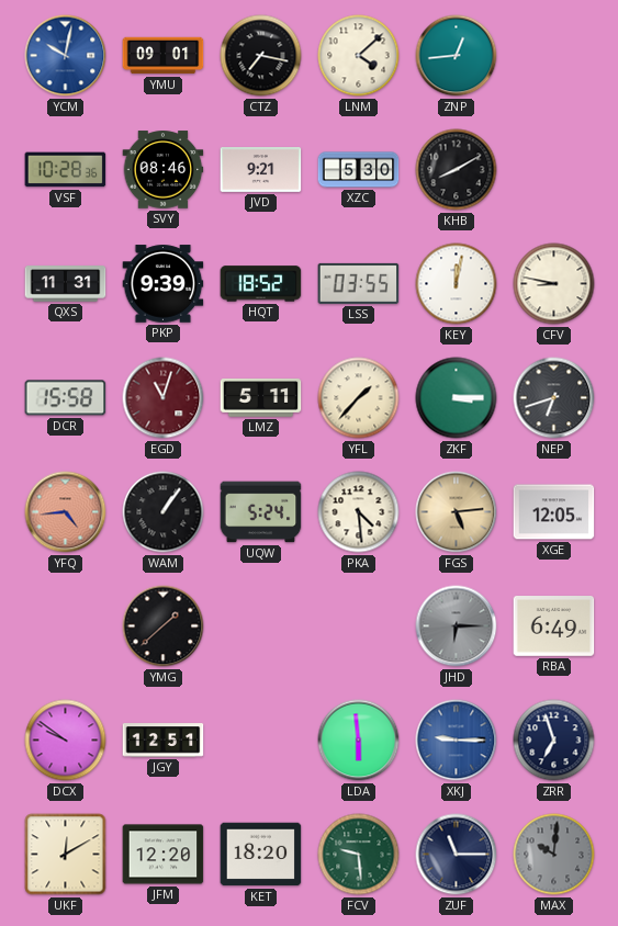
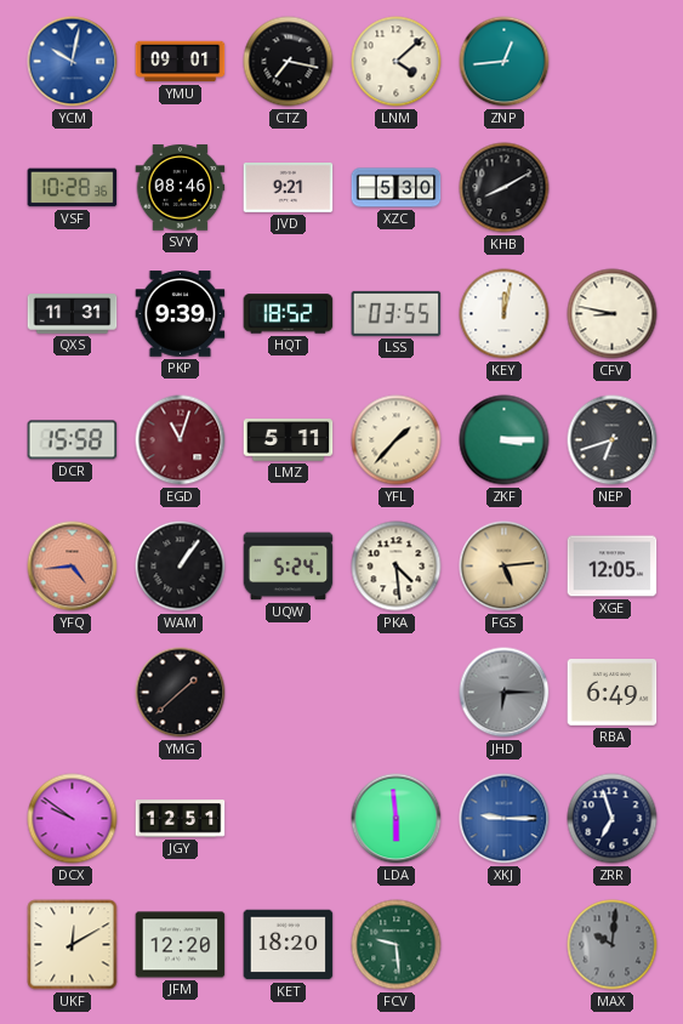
ZUF: 11:15 -> none
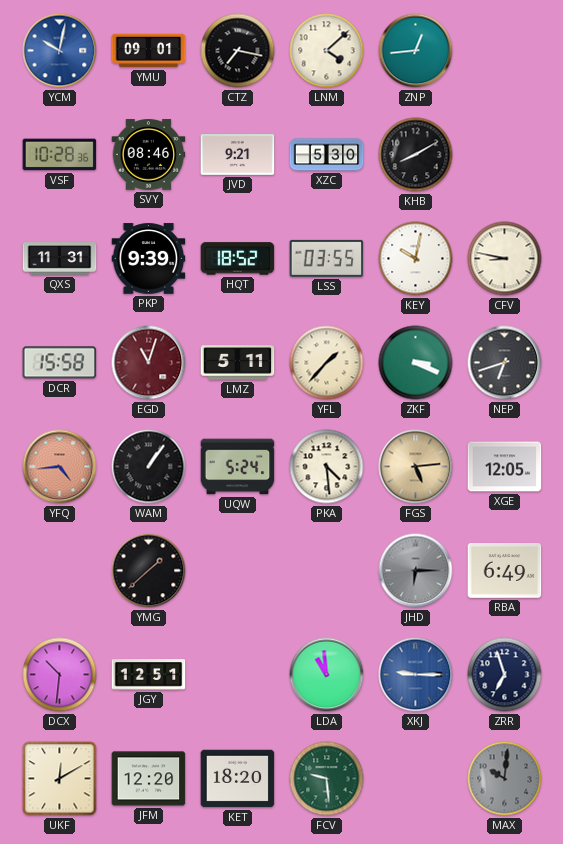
KEY: 12:02 -> 10:02
ZKF: 3:15 -> 3:19
DCX: 9:51 -> 10:31
LDA: 5:59 -> 10:59
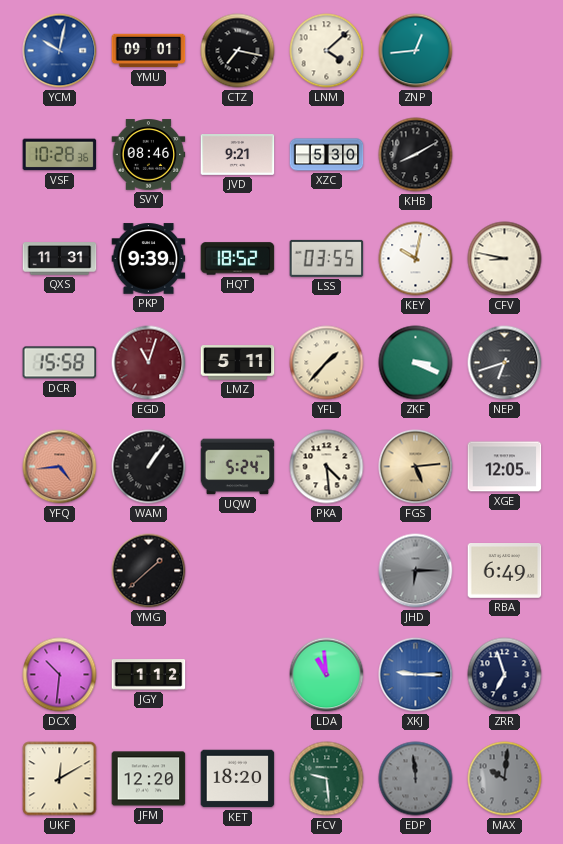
JGY: 12:51 -> 1:12
EDP: none -> 11:59
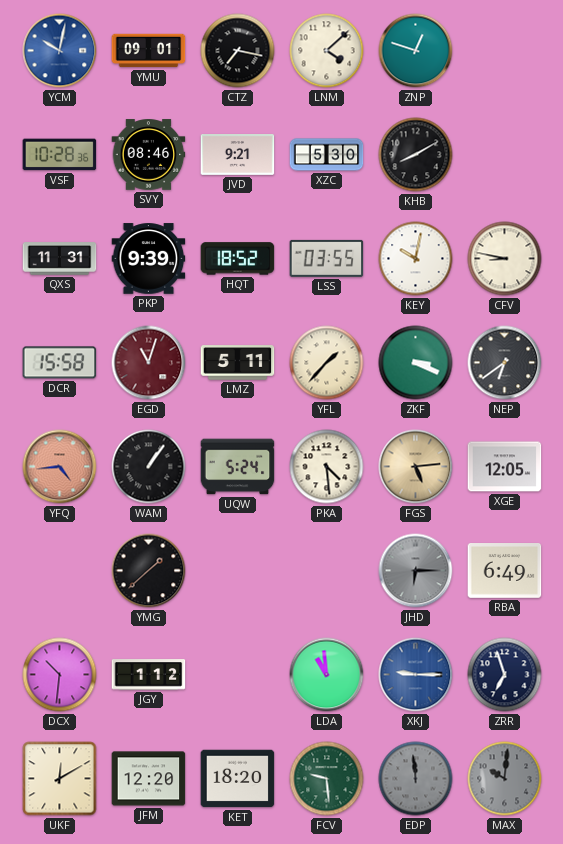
ZNP: 12:44 -> 12:48
NEP: 6:42 -> 6:39
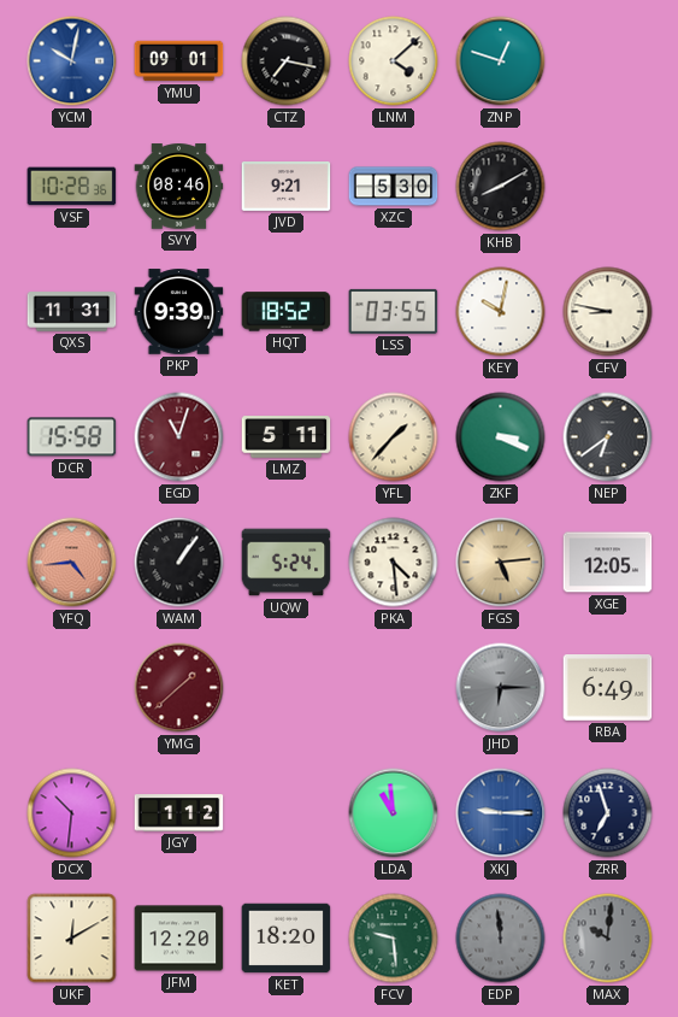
YMG dial: black -> burgundy
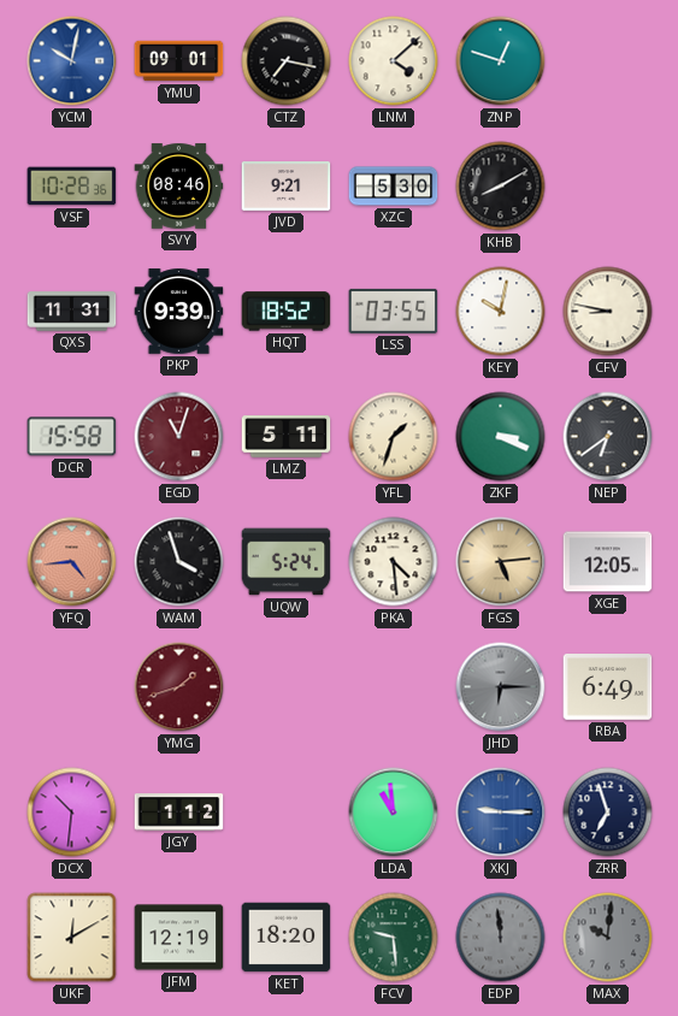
YFL: 1:37 -> 1:33
WAM: 1:06 -> 3:57
YMG: 1:38 -> 1:42
JFM: 12:20 -> 12:19
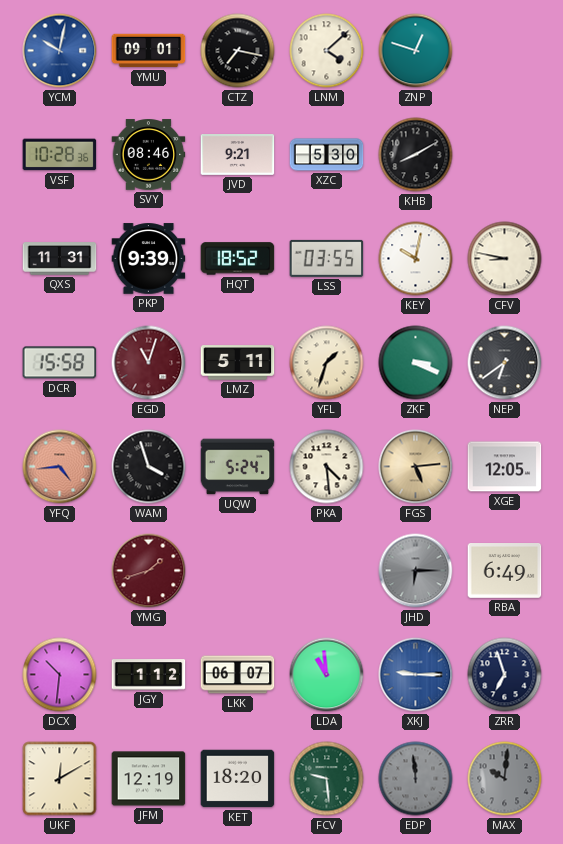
LKK: none -> 06:07
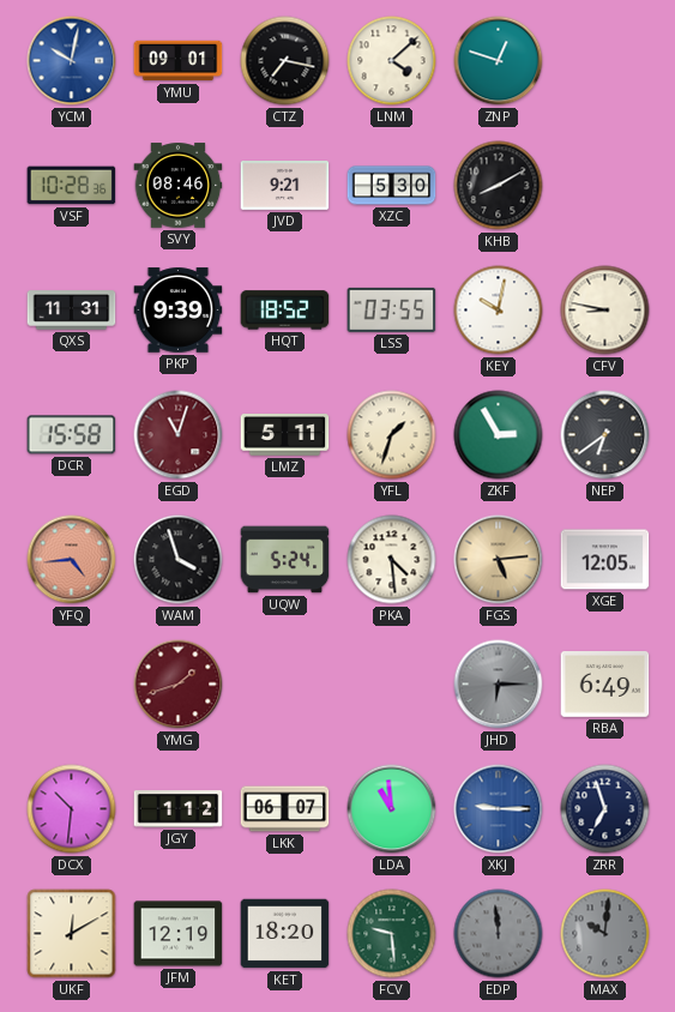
ZKF: 3:19 -> 2:55
